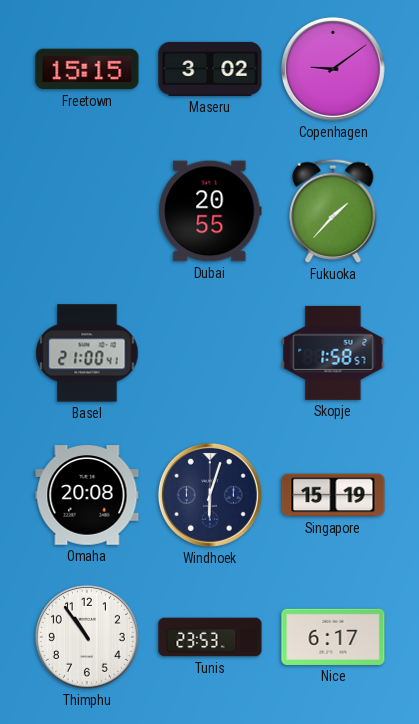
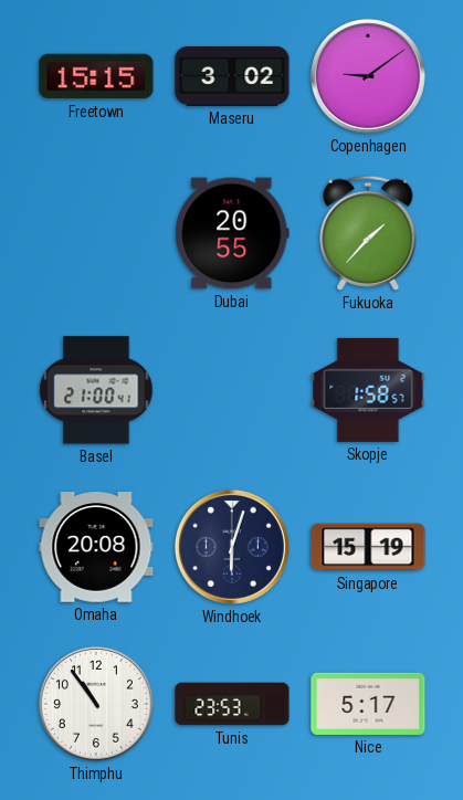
Nice: 6:17 -> 5:17
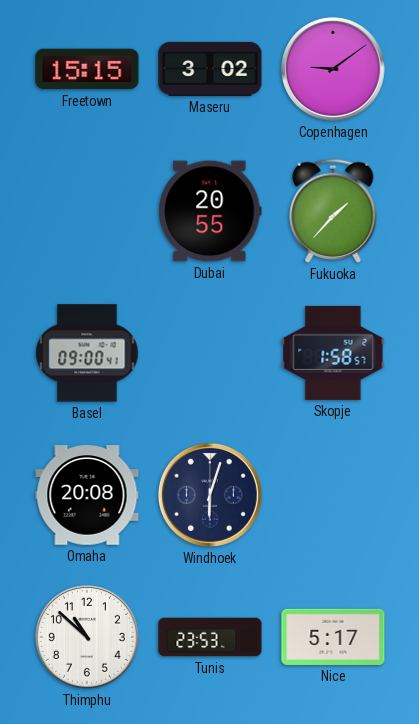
Basel: 21:00 -> 09:00
Singapore: 15:19 -> none
Thimphu: 10:54 -> 10:52
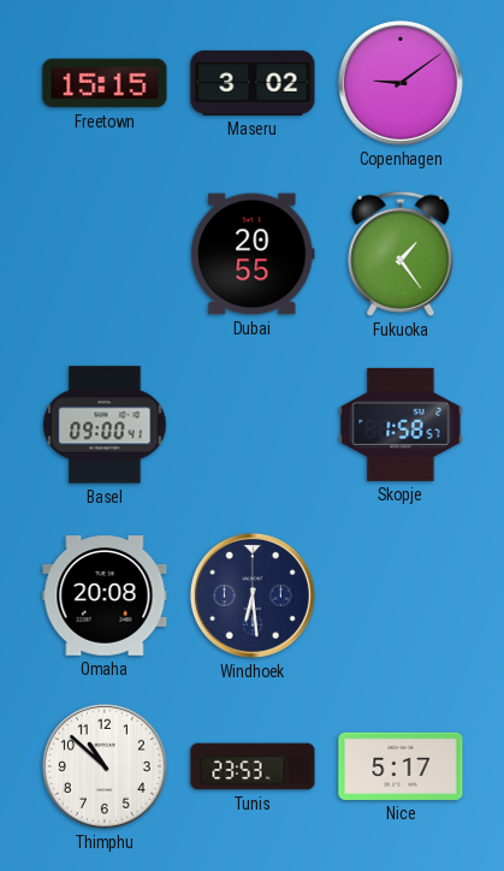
Fukuoka: 1:37 -> 1:24
Windhoek: 6:03 -> 6:29
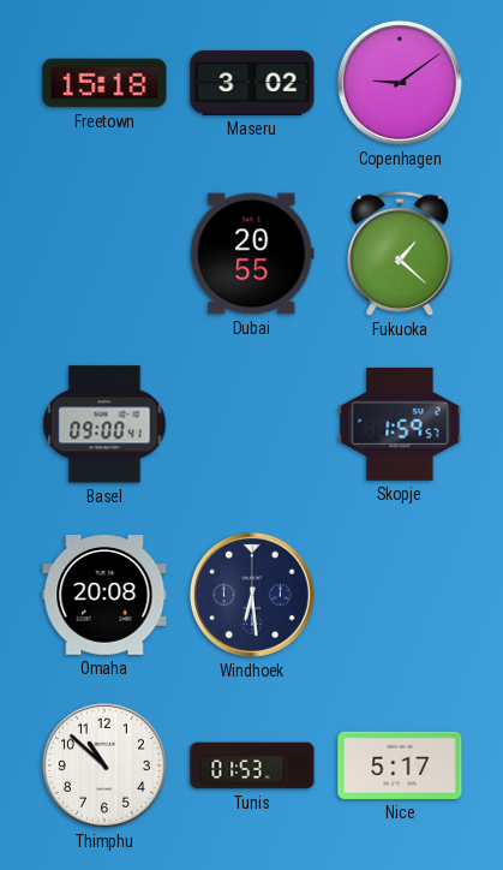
Freetown: 15:15 -> 15:18
Fukuoka: 1:24 -> 1:22
Skopje: 1:58 -> 1:59
Tunis: 23:53 -> 01:53
